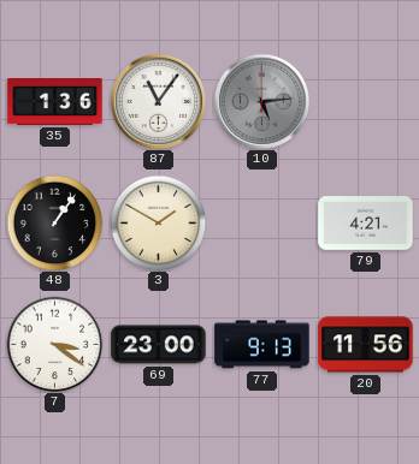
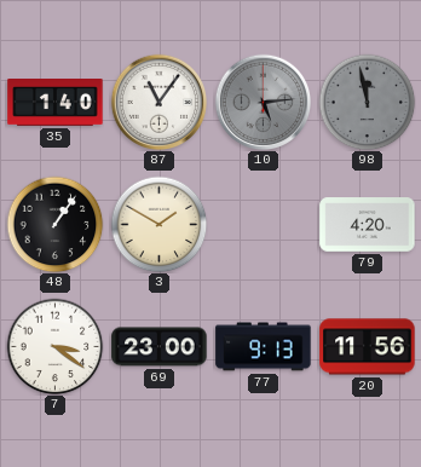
35: 1:36 -> 1:40
98: none -> 11:58
79: 4:21 -> 4:20
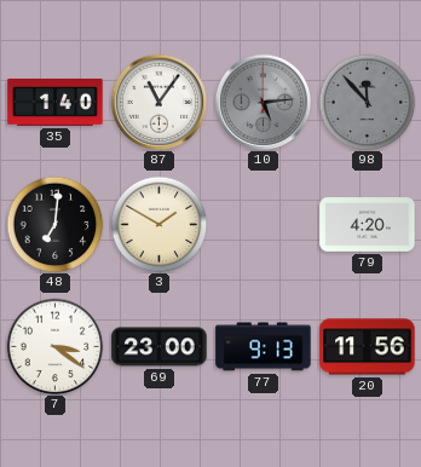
98: 11:58 -> 11:53
48: 1:06 -> 7:01
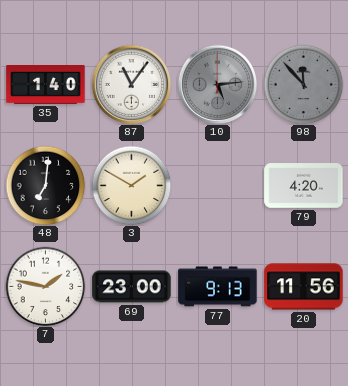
7: 3:21 -> 1:47
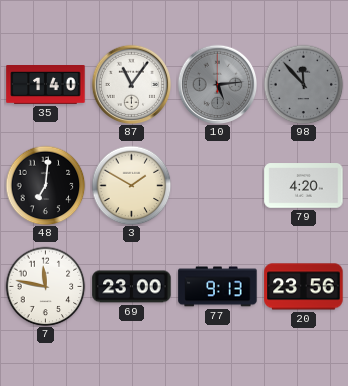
7: 1:47 -> 11:47
20: 11:56 -> 23:56
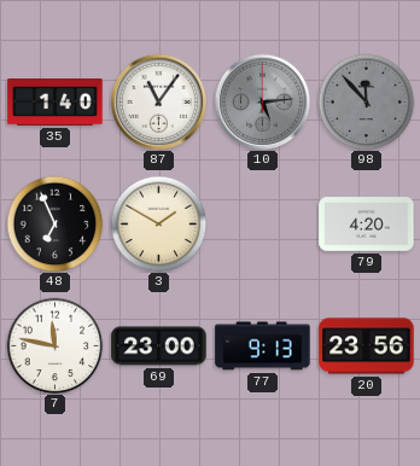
48: 7:01 -> 6:56
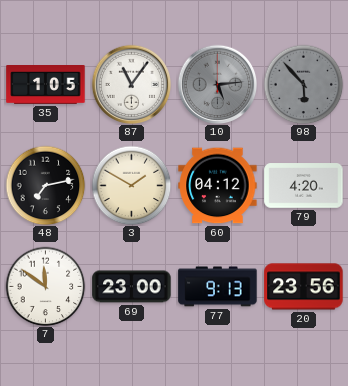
35: 1:40 -> 1:05
98: 11:53 -> 5:53
48: 6:56 -> 7:13
60: none -> 04:12
7: 11:47 -> 11:51
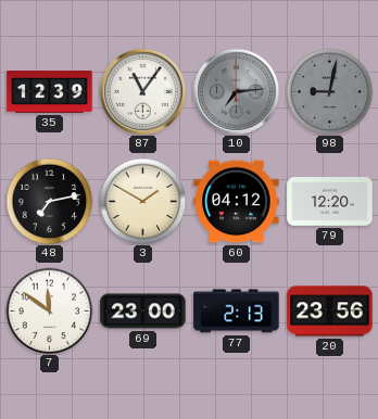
35: 1:05 -> 12:39
10: 5:14 -> 7:14
98: 5:53 -> 9:02
79: 4:20 -> 12:20
77: 9:13 -> 2:13
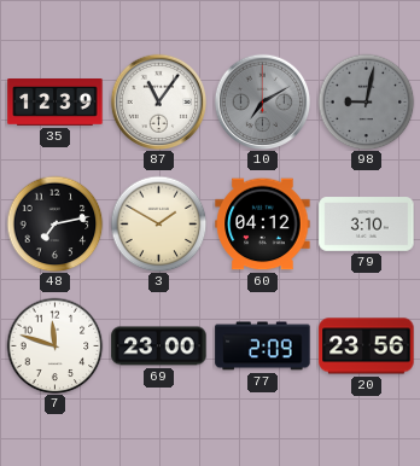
10: 7:14 -> 7:10
79: 12:20 -> 3:10
7: 11:51 -> 11:48
77: 2:13 -> 2:09
